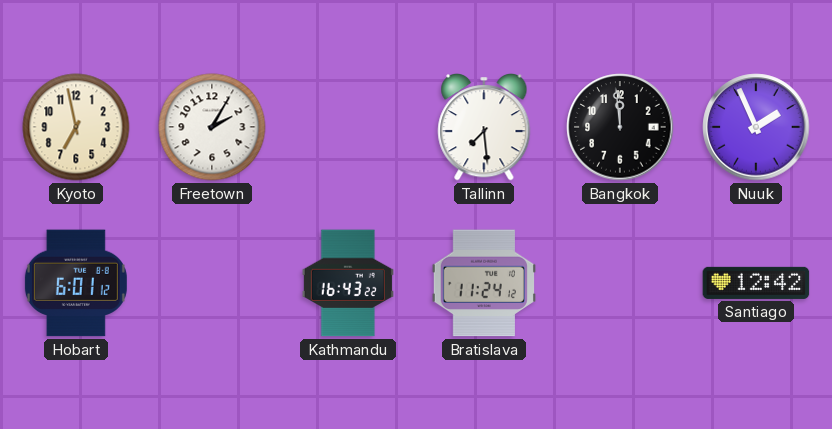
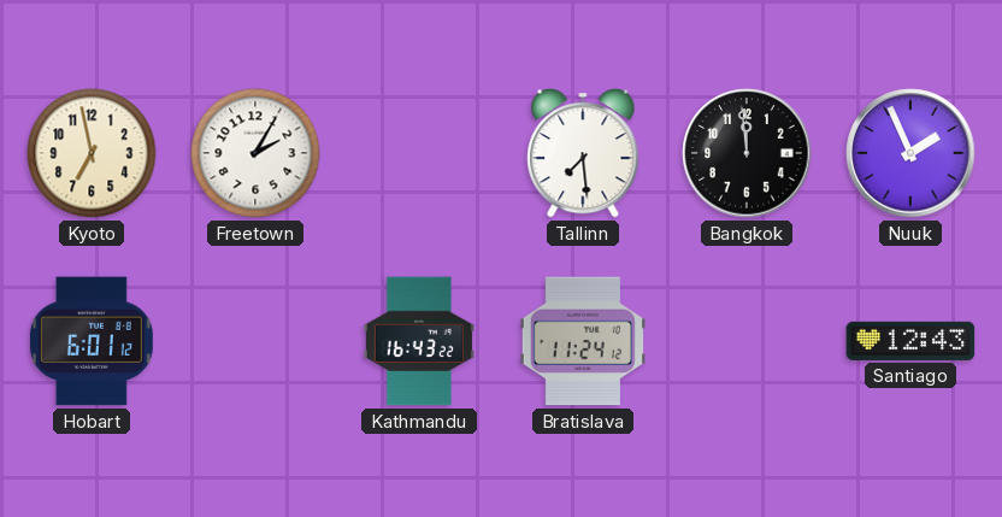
Santiago: 12:42 -> 12:43
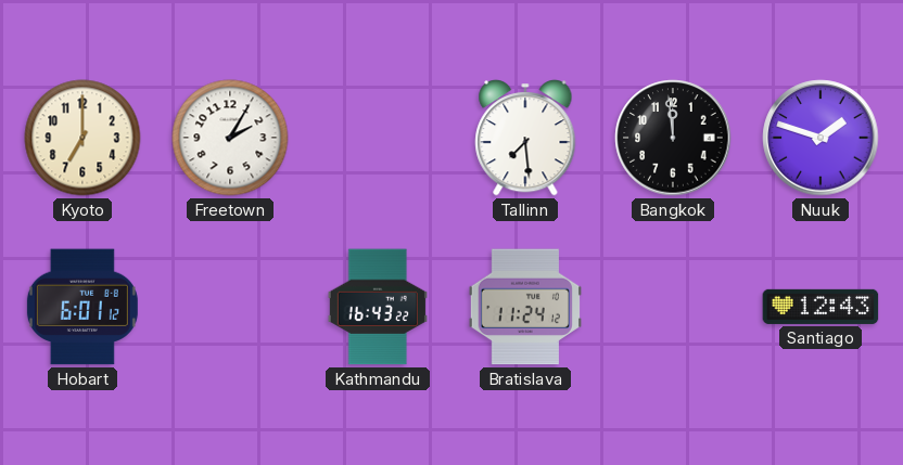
Kyoto: 6:58 -> 7:00
Nuuk: 1:56 -> 1:48
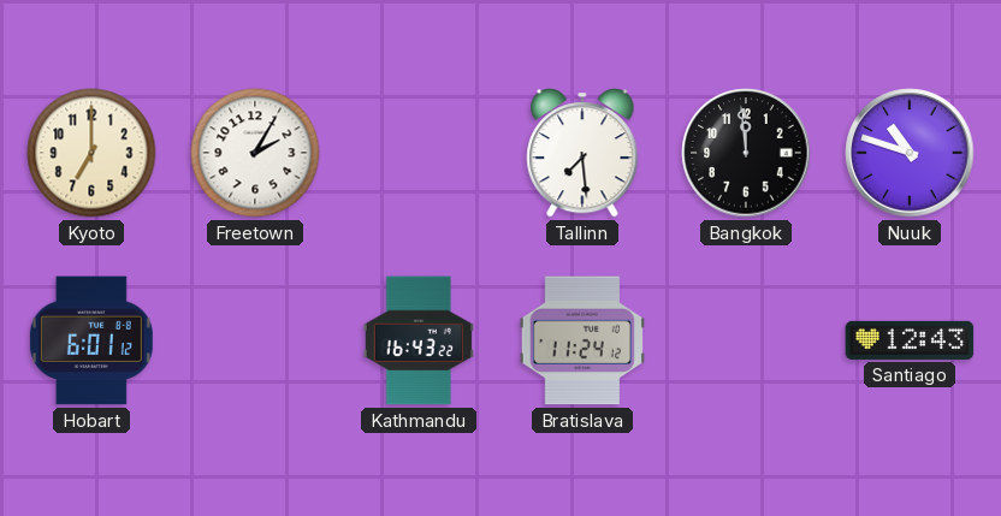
Nuuk: 1:48 -> 10:48
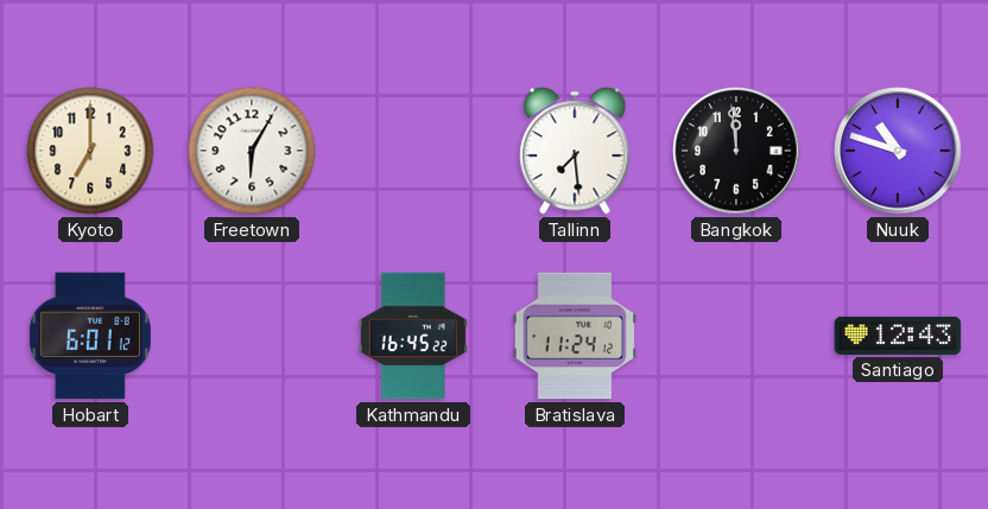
Freetown: 2:05 -> 6:05
Kathmandu: 16:43 -> 16:45
